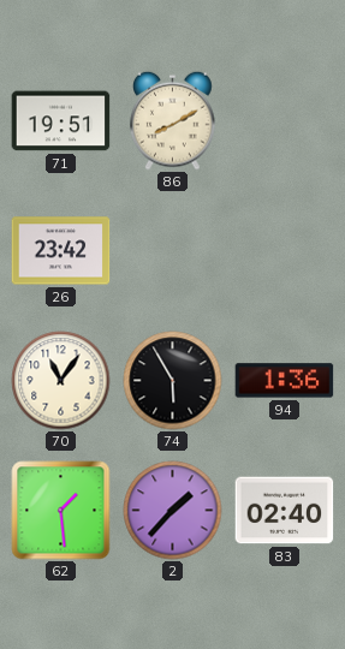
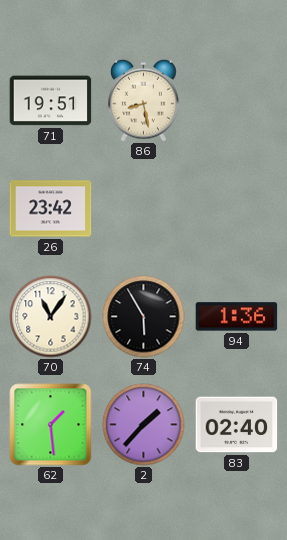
86: 8:10 -> 8:28
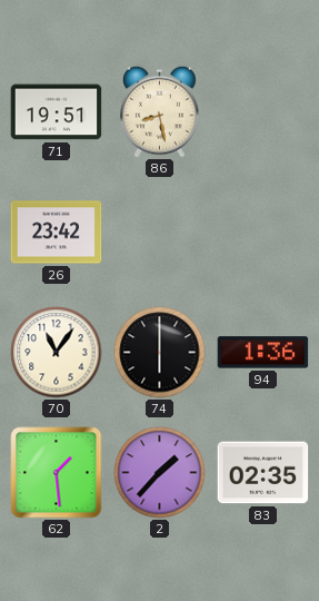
74: 5:55 -> 6:00
83: 02:40 -> 02:35
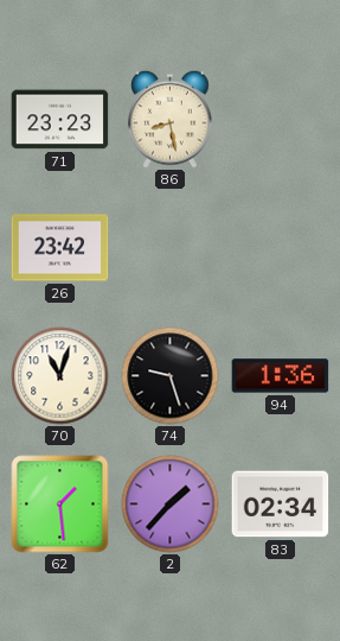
71: 19:51 -> 23:23
70: 11:06 -> 11:03
74: 6:00 -> 9:27
83: 02:35 -> 02:34
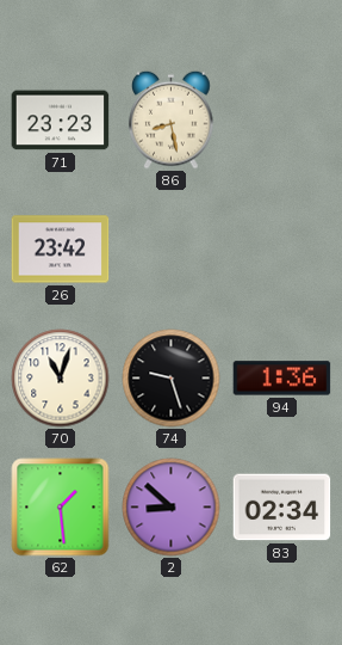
2: 1:37 -> 8:52
